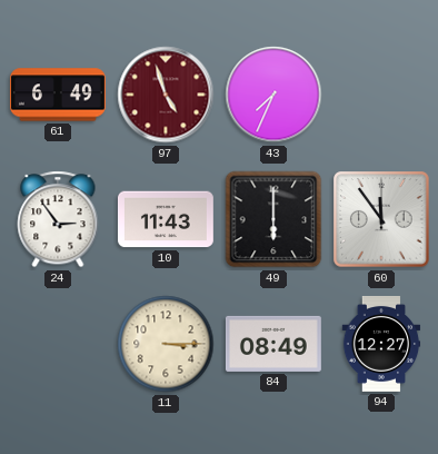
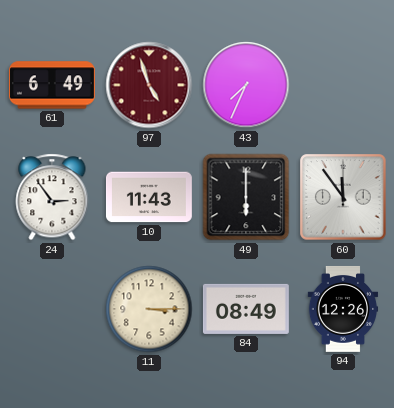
94: 12:27 -> 12:26
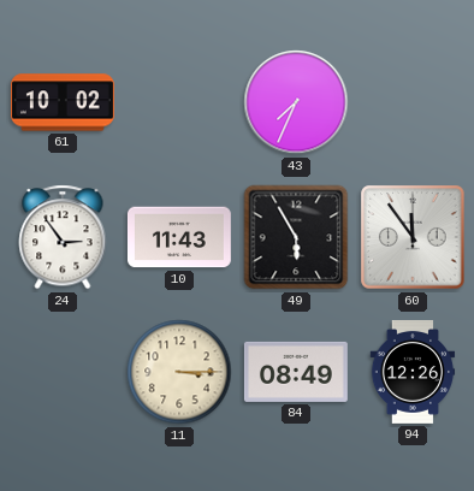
61: 6:49 -> 10:02
97: 4:57 -> none
49: 6:00 -> 5:55
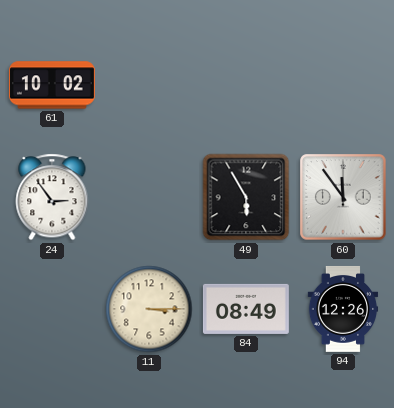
43: 7:34 -> none
10: 11:43 -> none
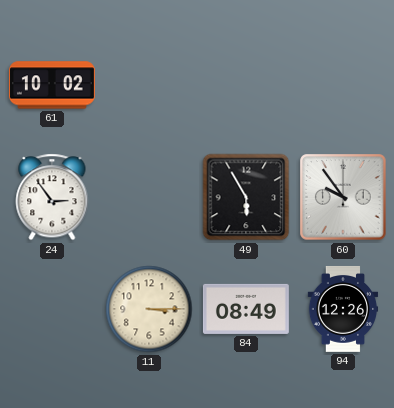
60: 11:54 -> 9:54
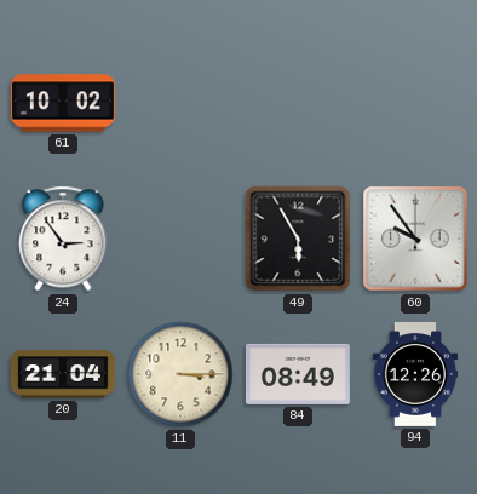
20: none -> 21:04
